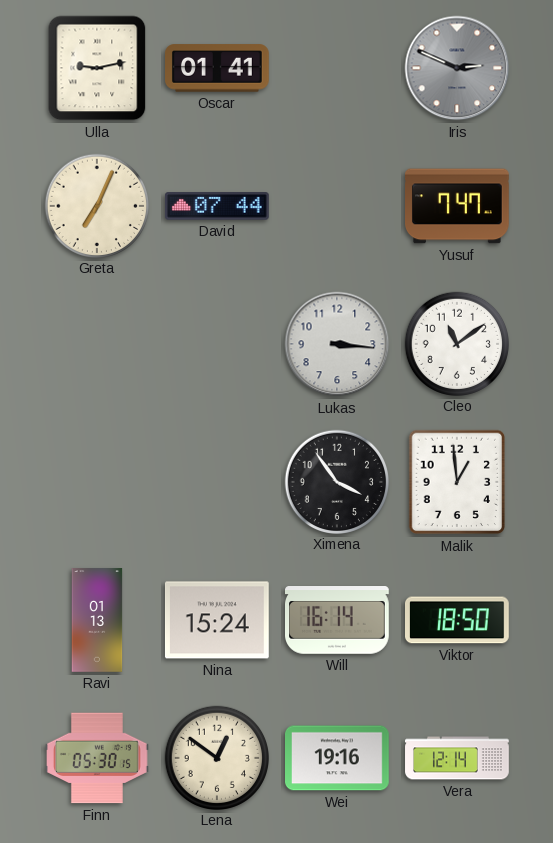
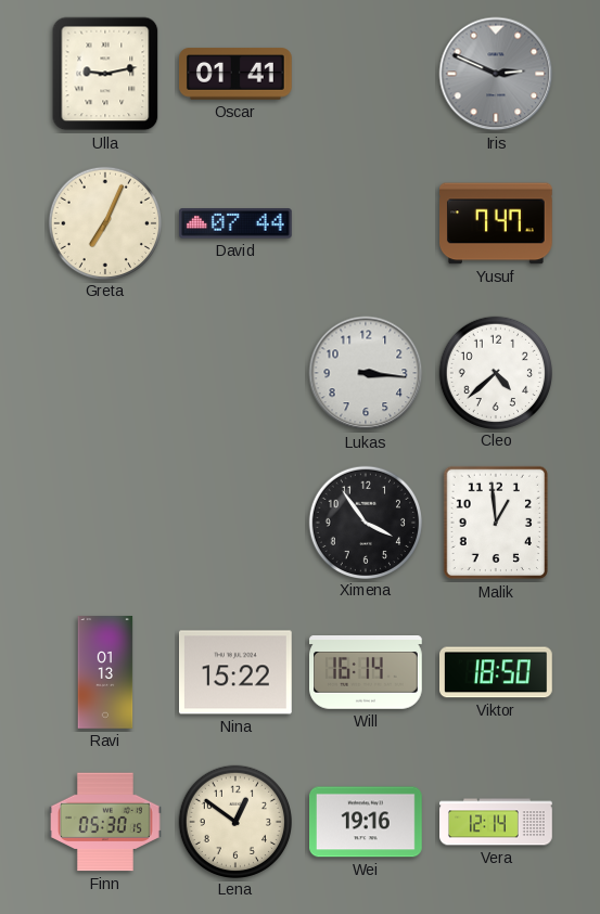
Cleo: 11:09 -> 4:38
Nina: 15:24 -> 15:22
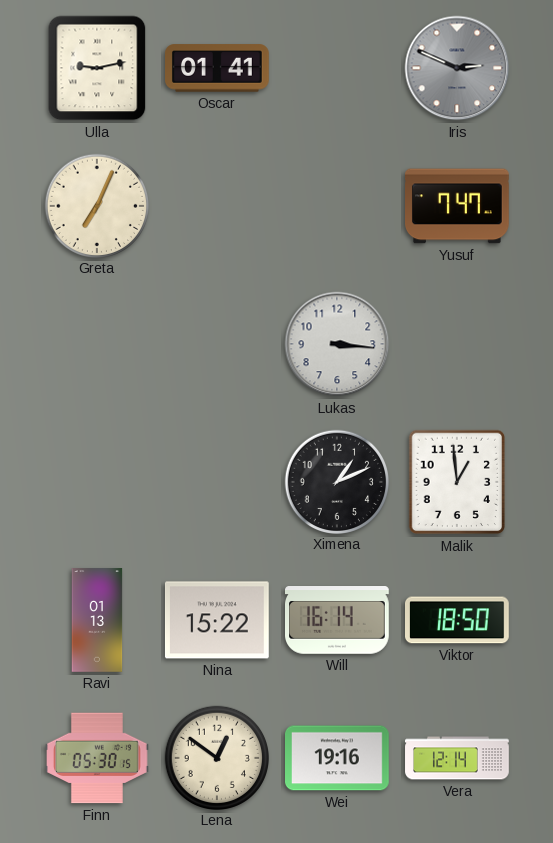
David: 07:44 -> none
Cleo: 4:38 -> none
Ximena: 3:54 -> 1:11
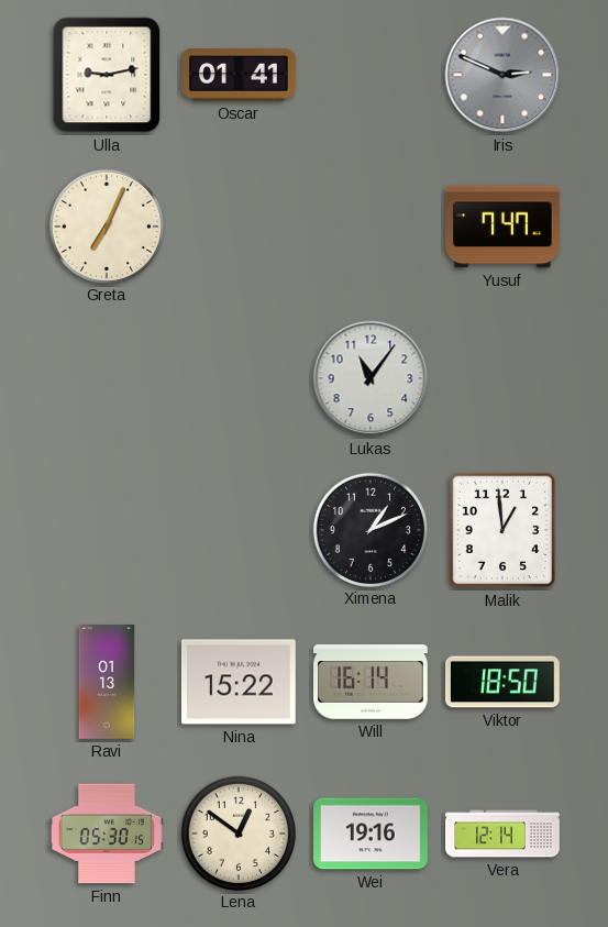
Lukas: 3:16 -> 11:06
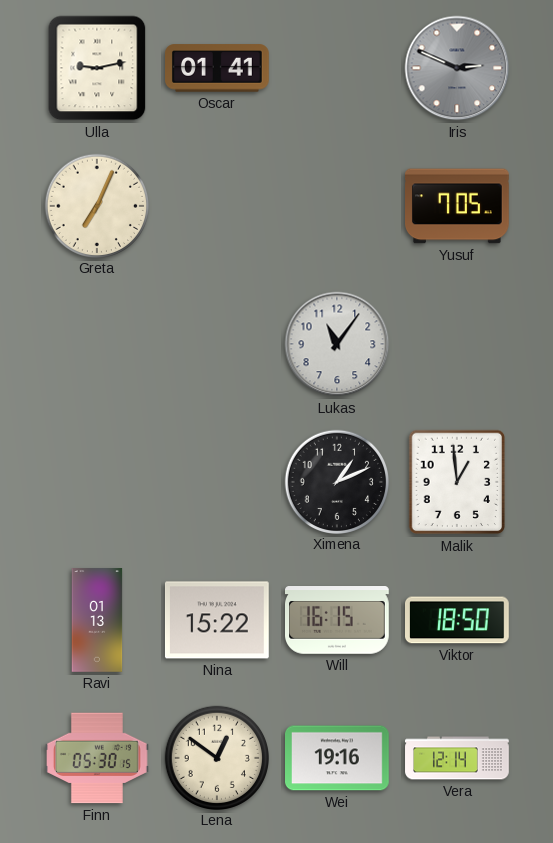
Yusuf: 7:47 -> 7:05
Will: 16:14 -> 16:15
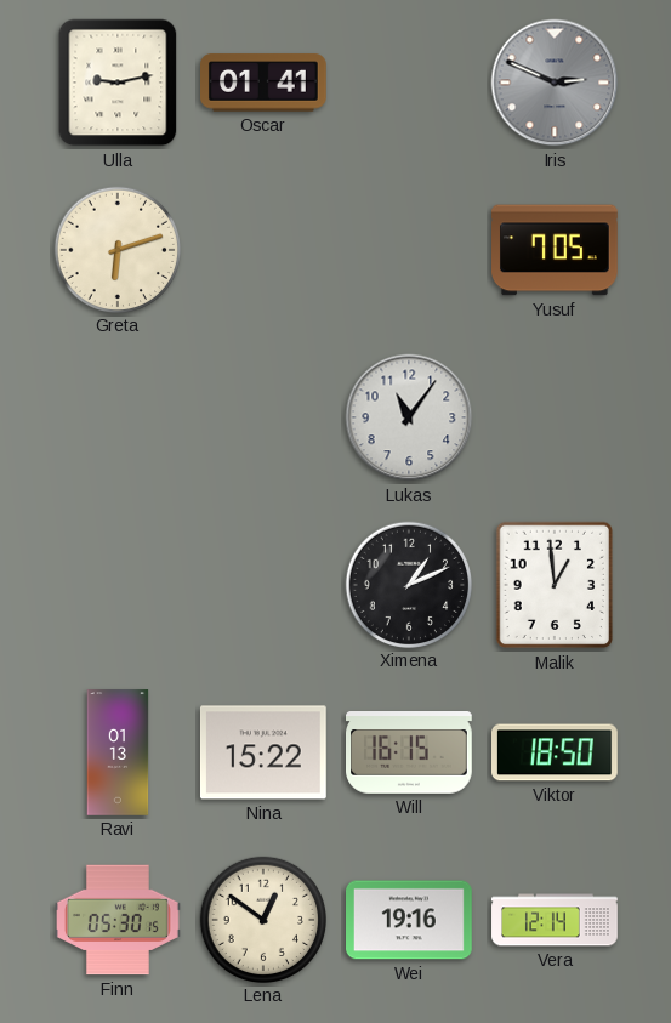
Greta: 7:04 -> 6:12
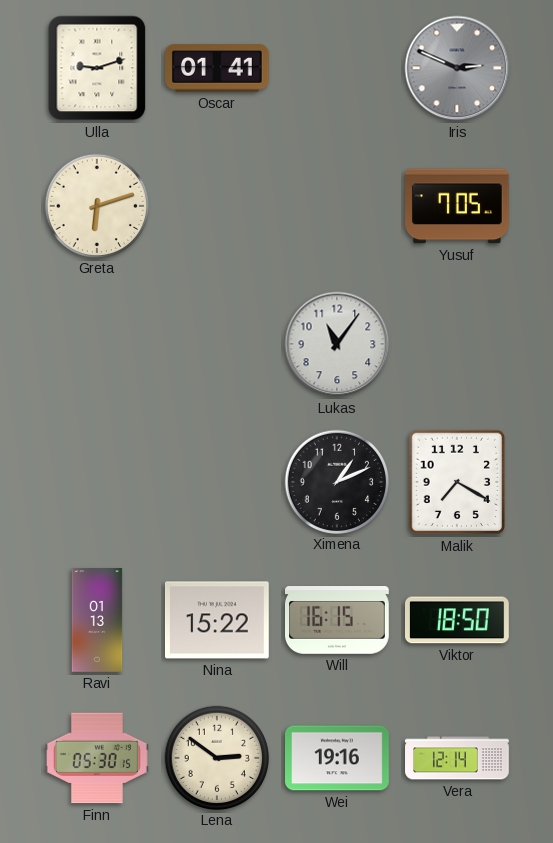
Ulla: 9:13 -> 9:12
Malik: 12:59 -> 7:20
Lena: 12:51 -> 2:51
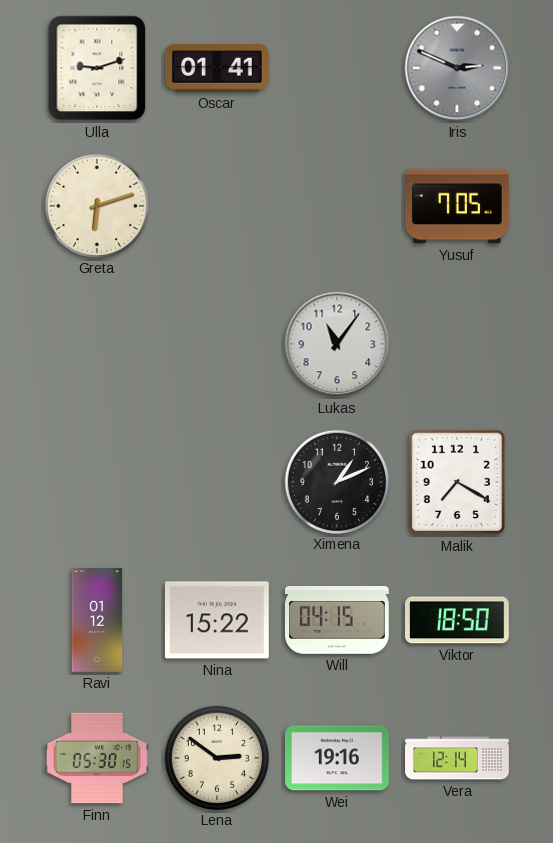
Ravi: 01:13 -> 01:12
Will: 16:15 -> 04:15
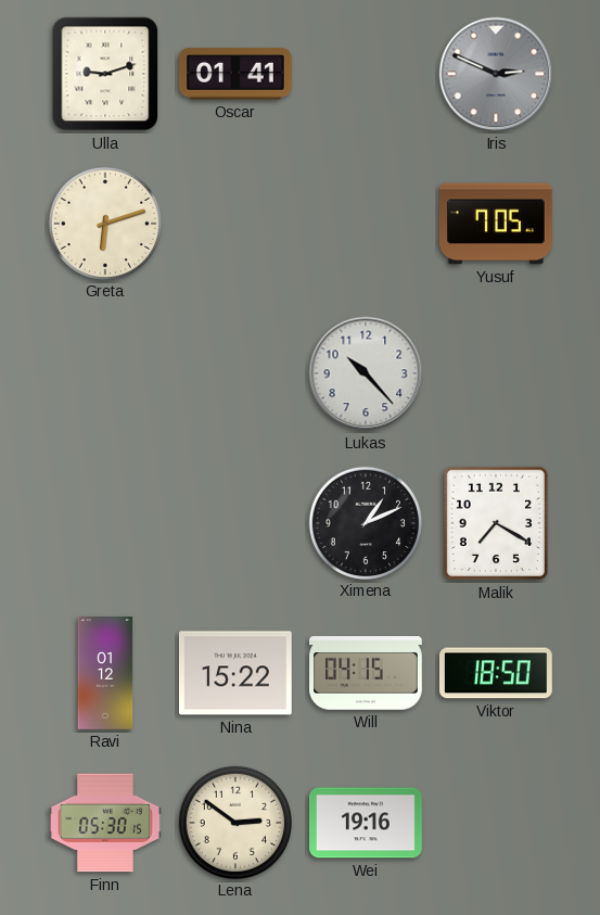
Lukas: 11:06 -> 10:23
Vera: 12:14 -> none
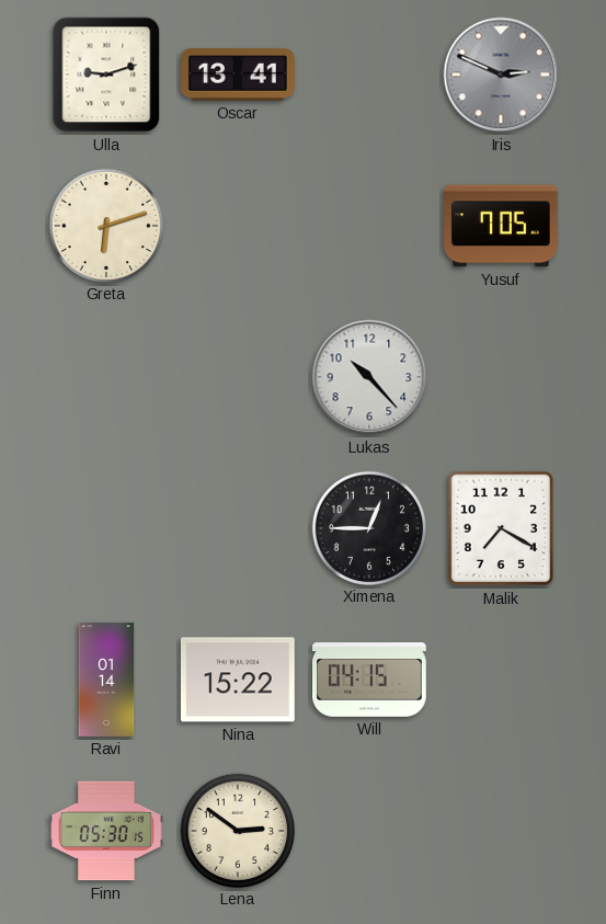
Oscar: 01:41 -> 13:41
Ximena: 1:11 -> 12:45
Ravi: 01:12 -> 01:14
Viktor: 18:50 -> none
Wei: 19:16 -> none
